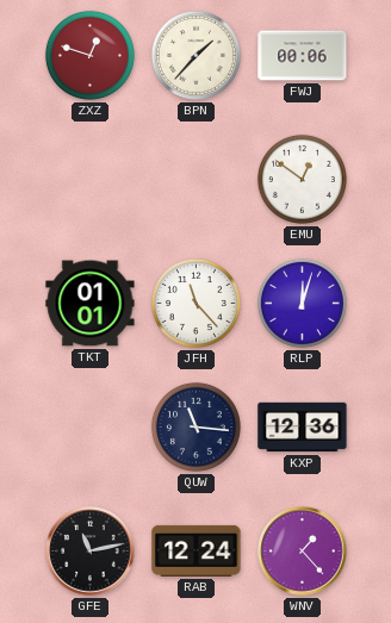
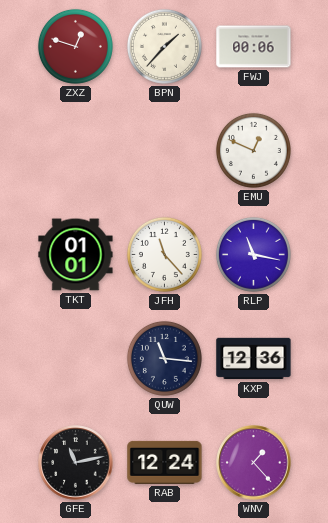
EMU: 12:51 -> 12:49
RLP: 12:03 -> 11:17
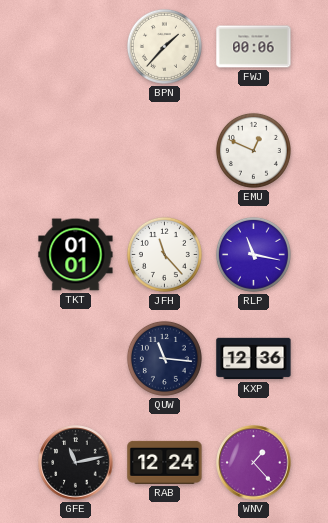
ZXZ: 12:48 -> none
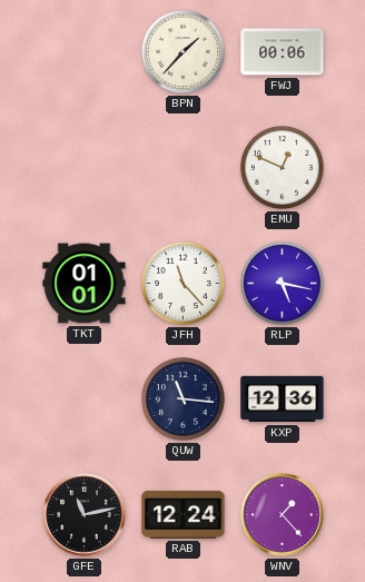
RLP: 11:17 -> 5:17
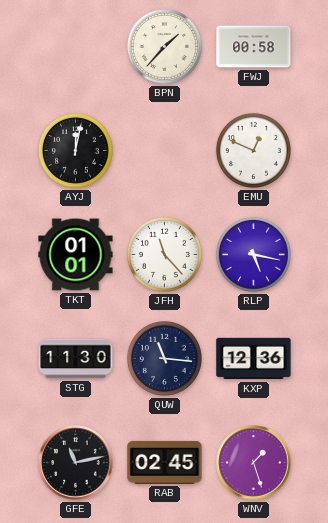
FWJ: 00:06 -> 00:58
AYJ: none -> 12:02
STG: none -> 11:30
RAB: 12:24 -> 02:45
WNV: 1:23 -> 1:27
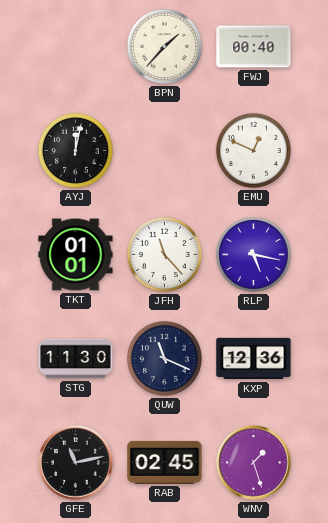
FWJ: 00:58 -> 00:40
QUW: 11:16 -> 11:19
